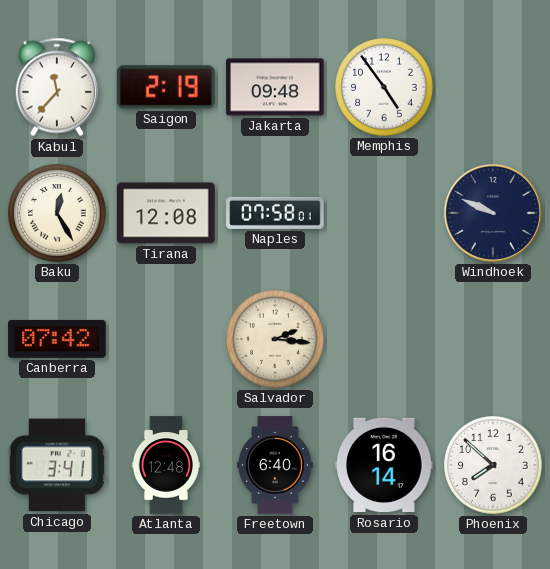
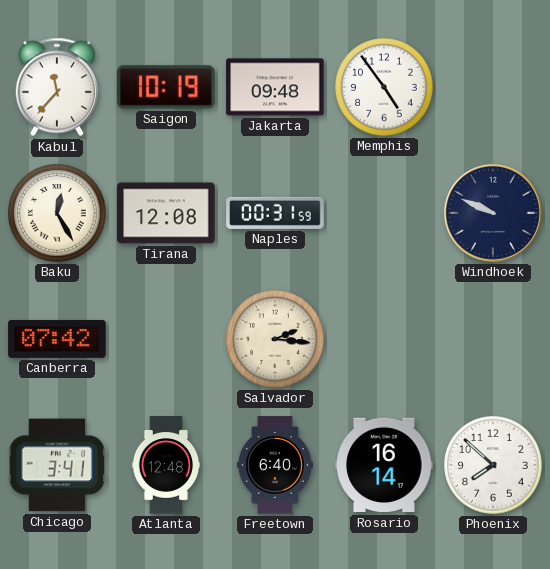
Saigon: 2:19 -> 10:19
Naples: 07:58 -> 00:31
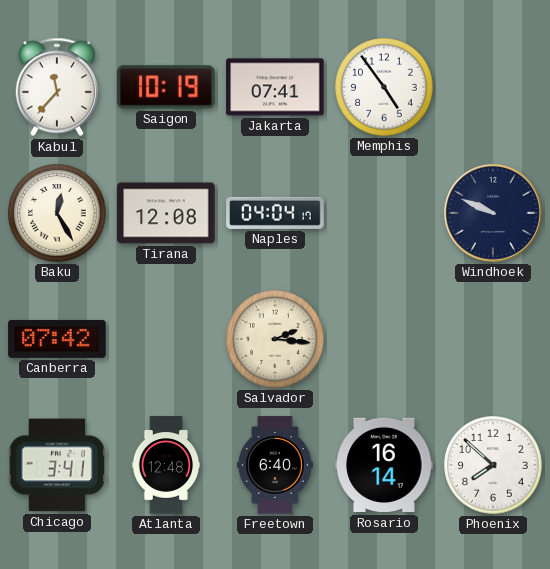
Jakarta: 09:48 -> 07:41
Naples: 00:31 -> 04:04
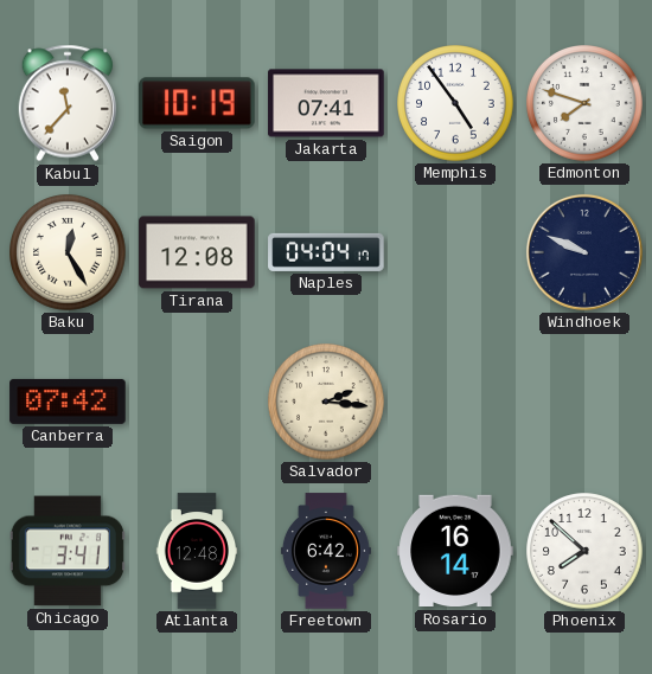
Edmonton: none -> 7:48
Freetown: 6:40 -> 6:42
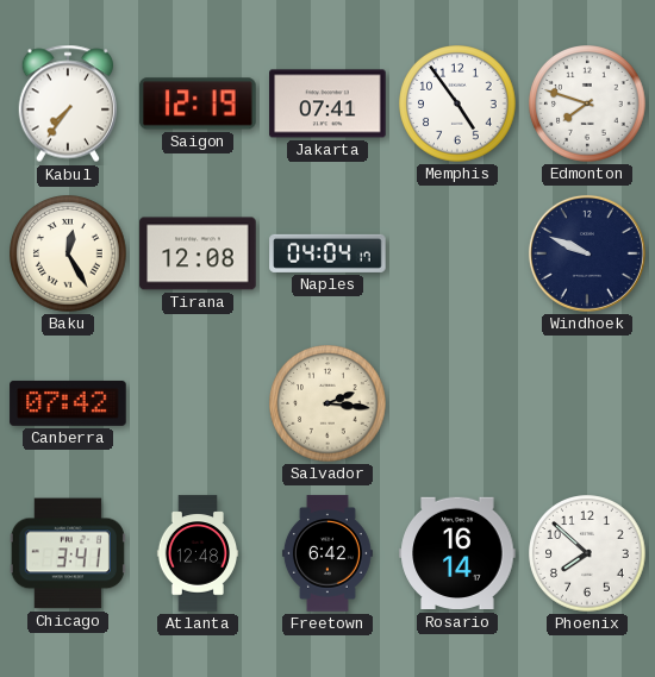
Kabul: 11:37 -> 7:36
Saigon: 10:19 -> 12:19
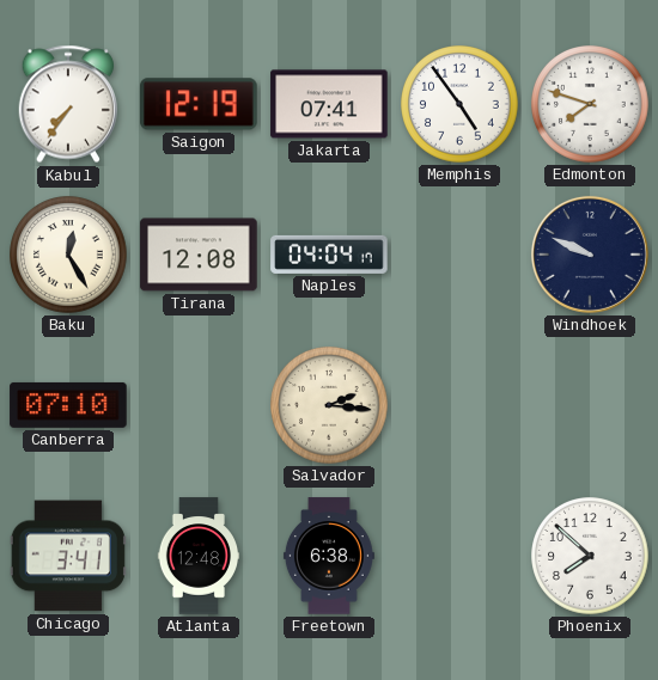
Canberra: 07:42 -> 07:10
Freetown: 6:42 -> 6:38
Rosario: 16:14 -> none
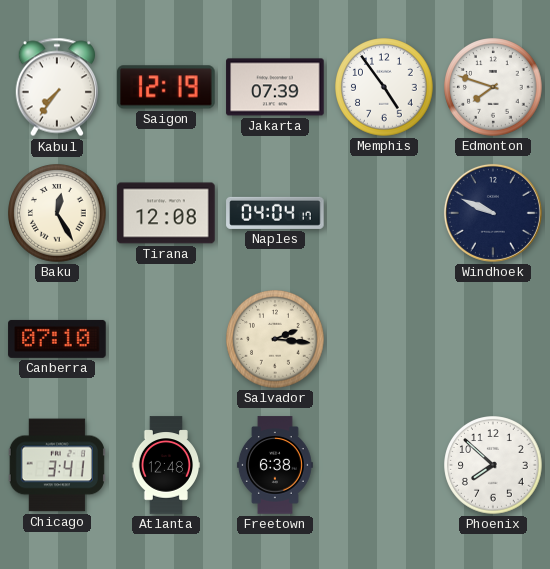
Jakarta: 07:41 -> 07:39
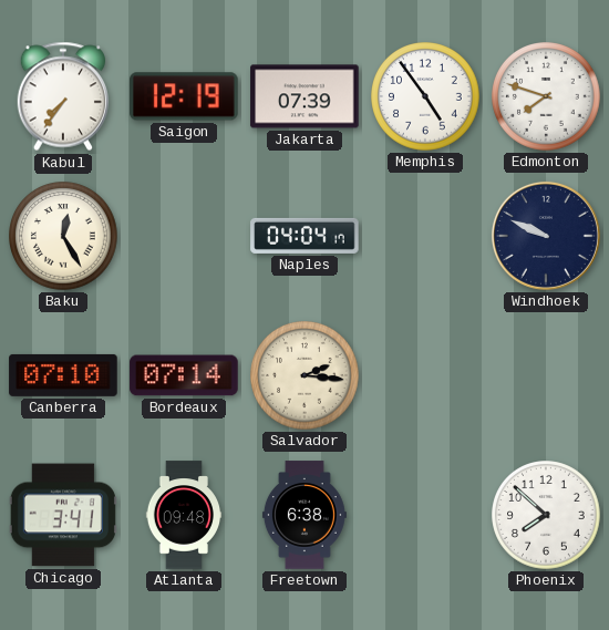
Tirana: 12:08 -> none
Bordeaux: none -> 07:14
Atlanta: 12:48 -> 09:48
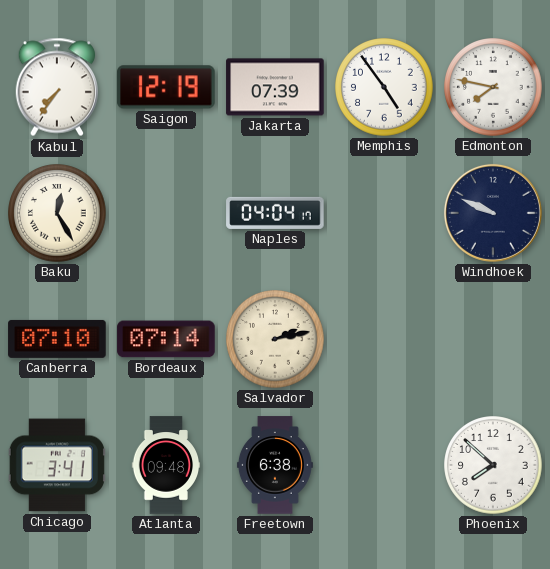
Edmonton: 7:48 -> 7:47
Salvador: 2:16 -> 2:13
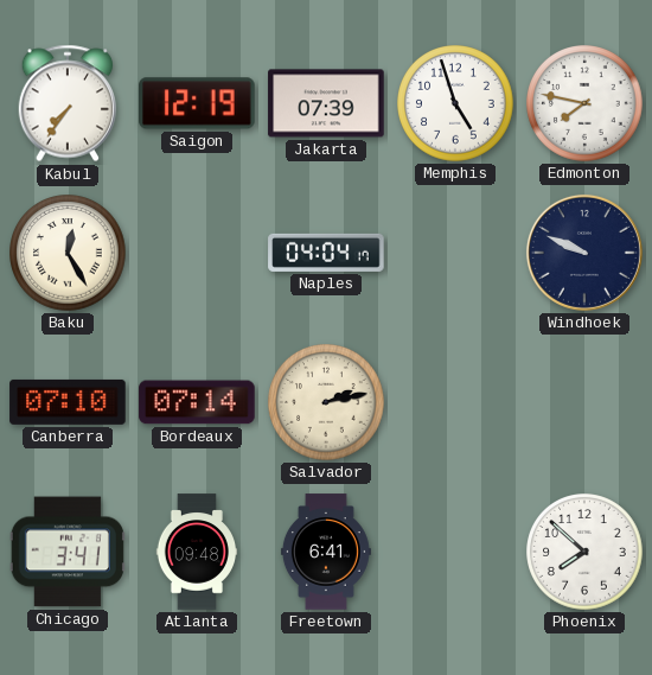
Memphis: 4:54 -> 4:57
Freetown: 6:38 -> 6:41
